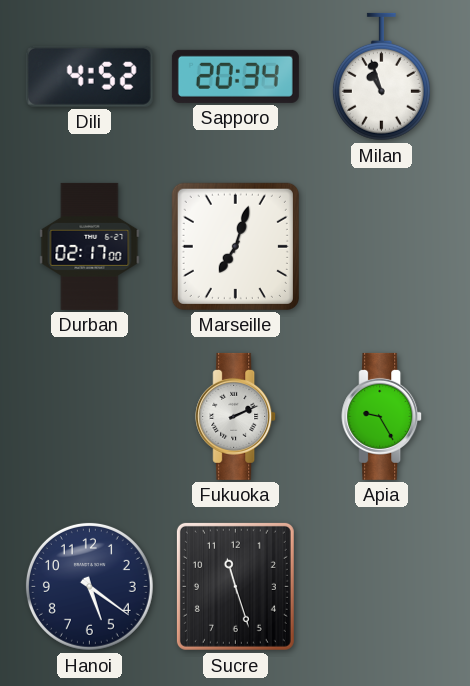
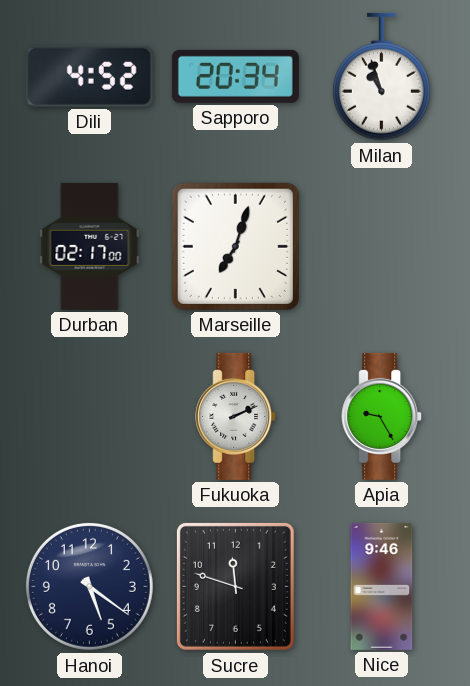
Sucre: 11:27 -> 11:48
Nice: none -> 9:46
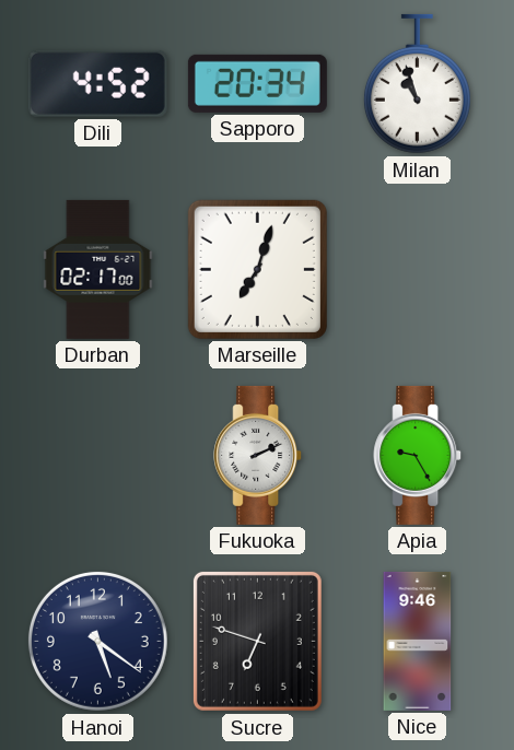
Sucre: 11:48 -> 6:48
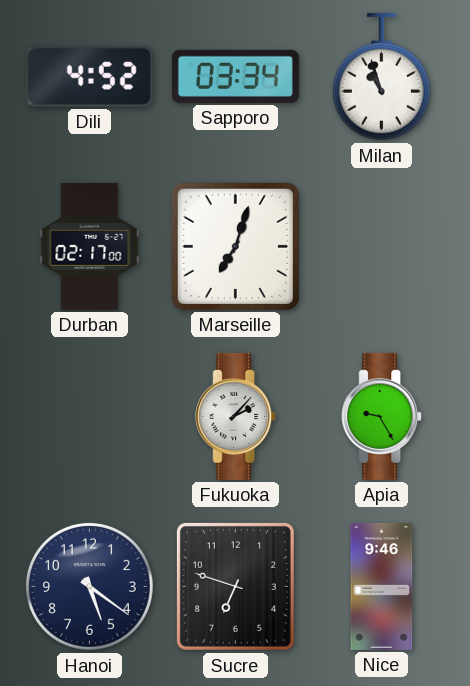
Sapporo: 20:34 -> 03:34
Fukuoka: 2:11 -> 2:07
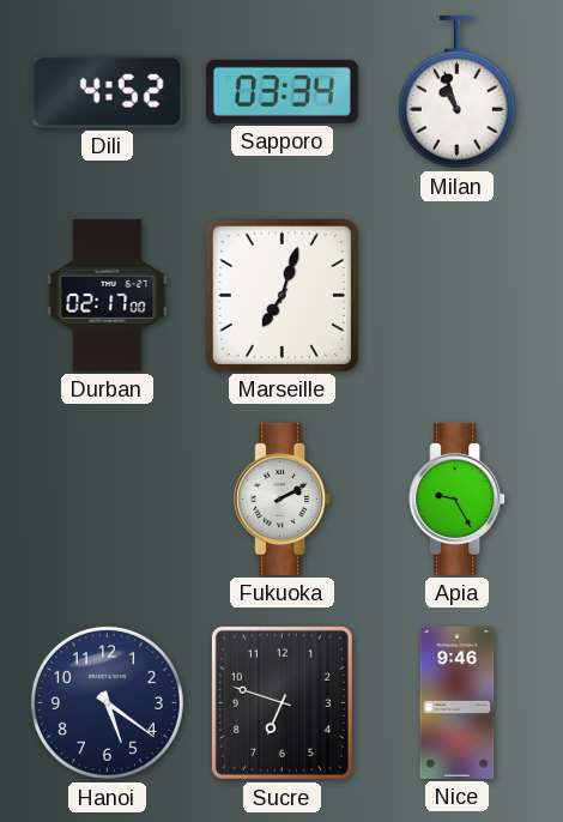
Fukuoka: 2:07 -> 2:10
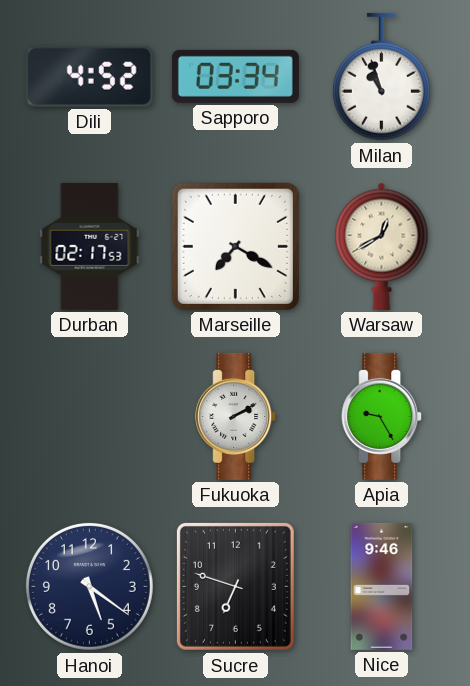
Durban: 02:17:00 -> 02:17:53
Marseille: 7:03 -> 7:20
Warsaw: none -> 12:40
